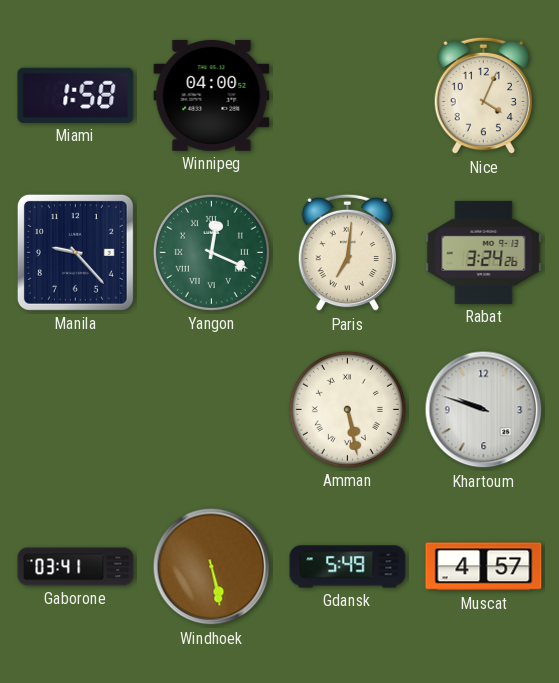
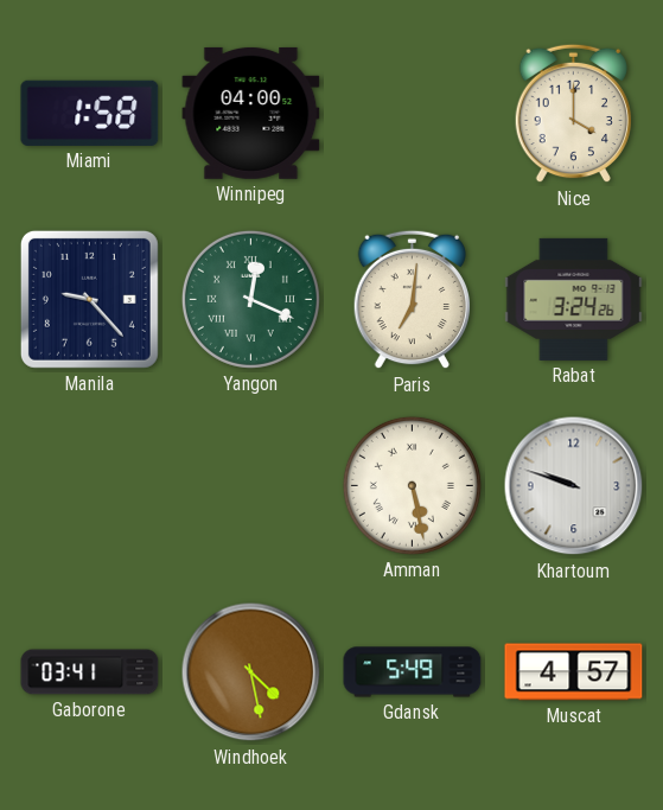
Nice: 4:04 -> 4:00
Windhoek: 5:28 -> 4:28
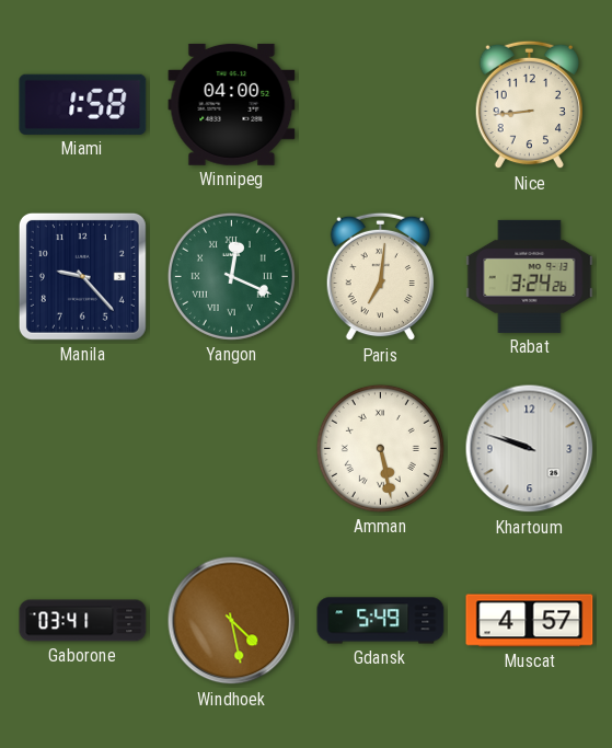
Nice: 4:00 -> 8:44
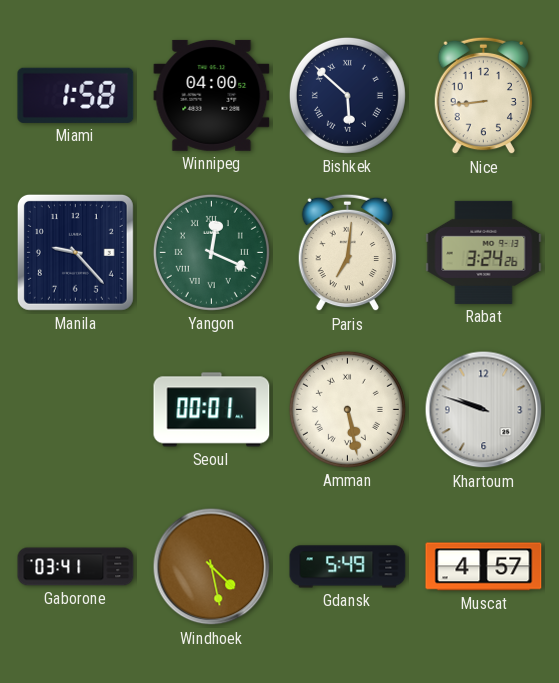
Bishkek: none -> 5:52
Seoul: none -> 00:01
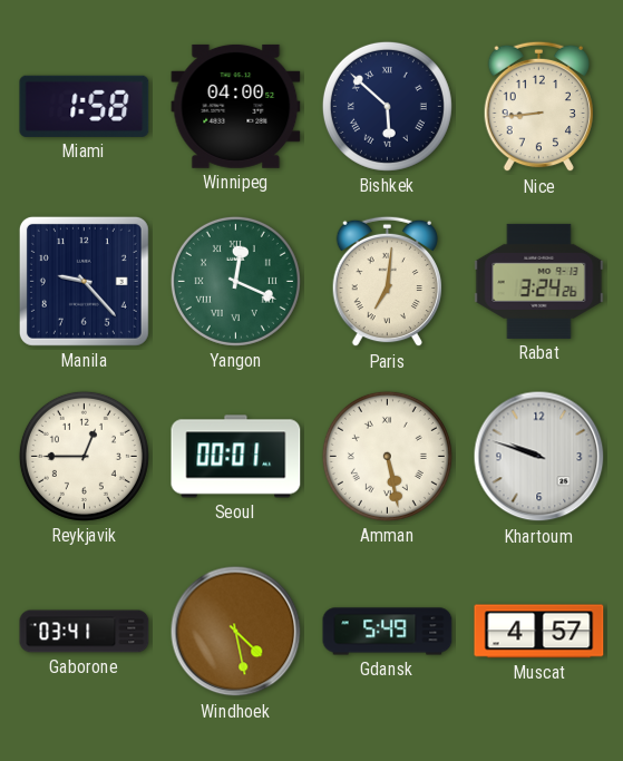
Reykjavik: none -> 12:45
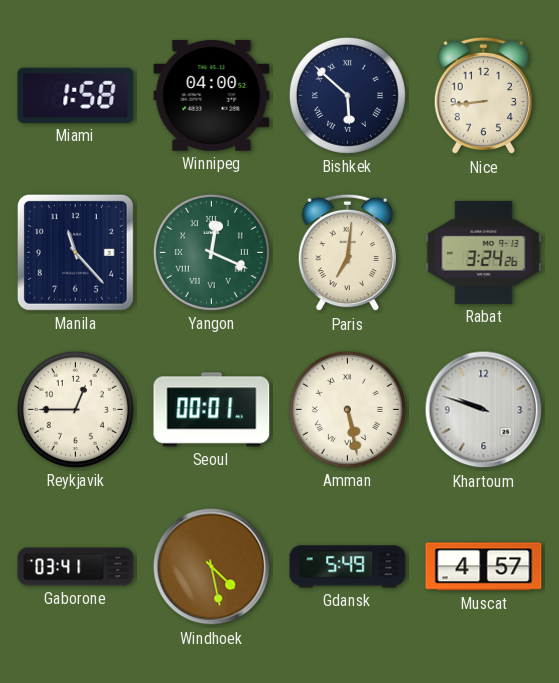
Manila: 9:23 -> 11:23
